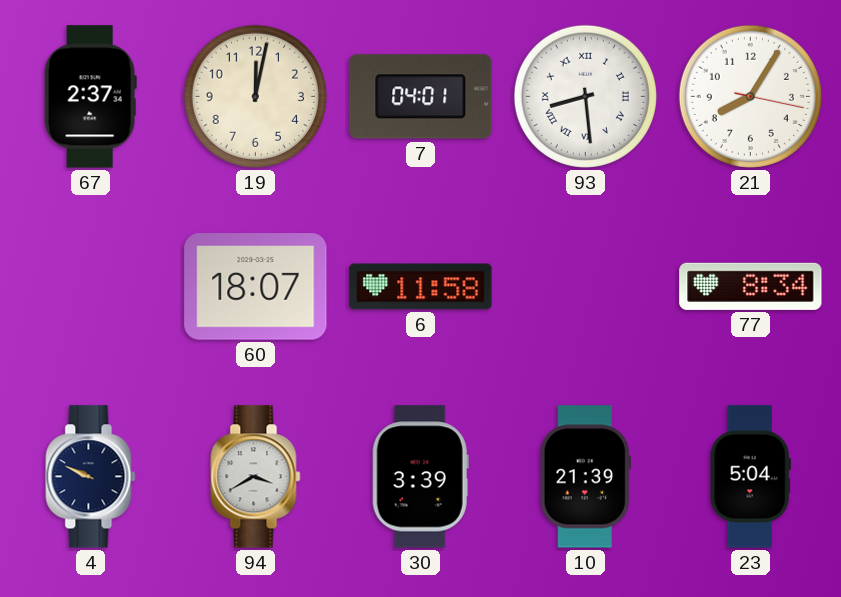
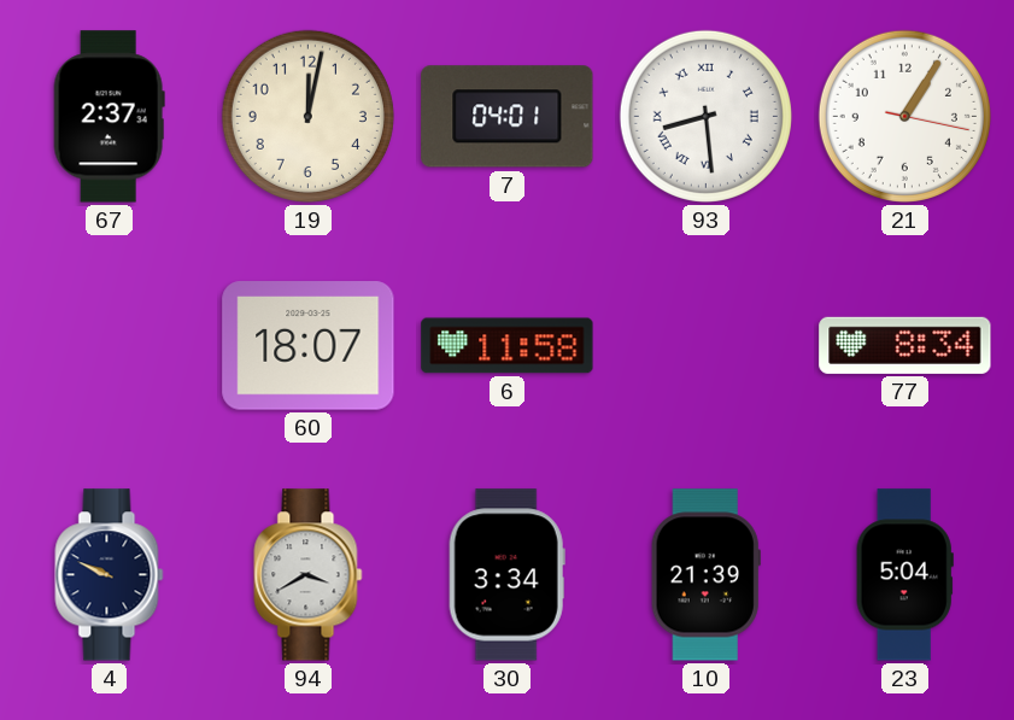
21: 8:05 -> 1:05
30: 3:39 -> 3:34
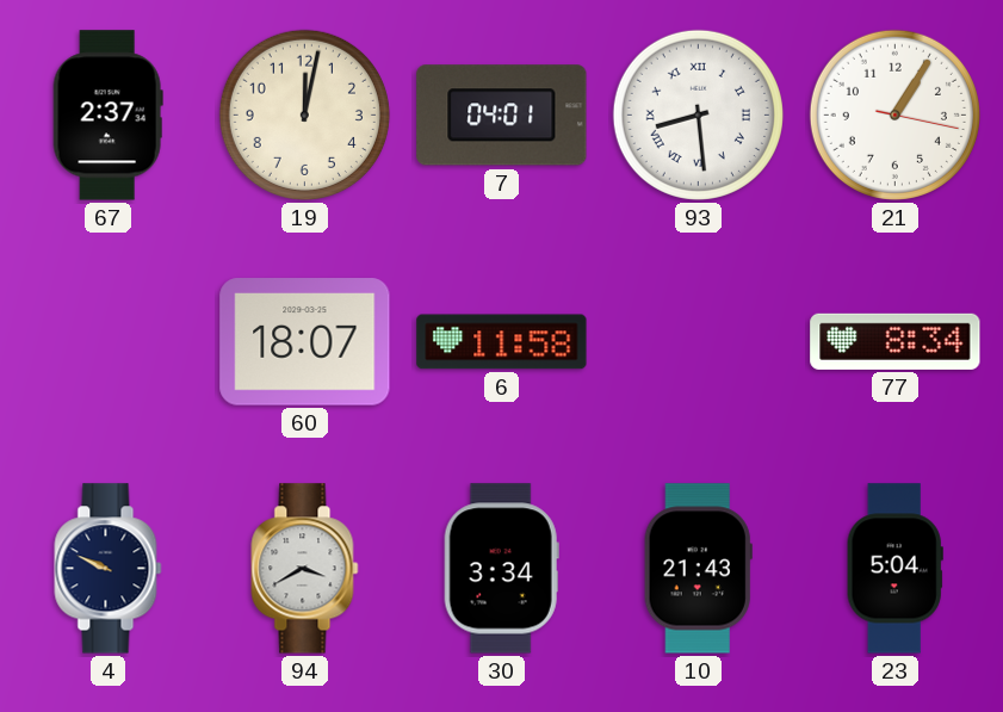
10: 21:39 -> 21:43
